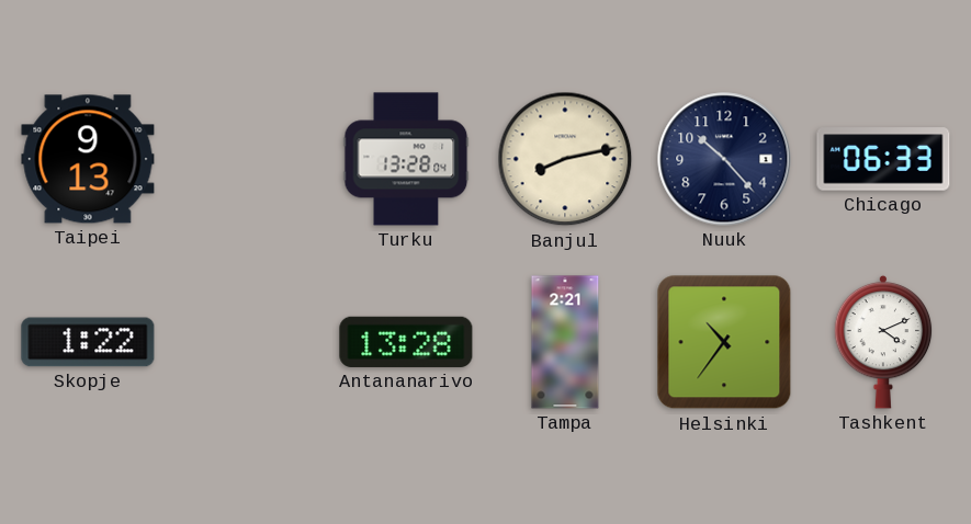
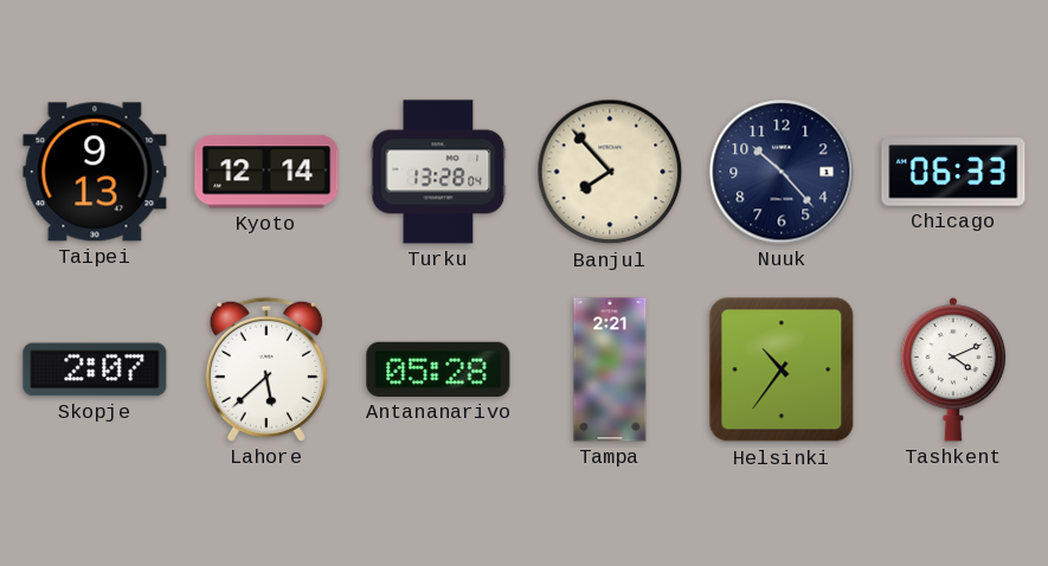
Kyoto: none -> 12:14
Banjul: 8:13 -> 7:53
Skopje: 1:22 -> 2:07
Lahore: none -> 5:38
Antananarivo: 13:28 -> 05:28
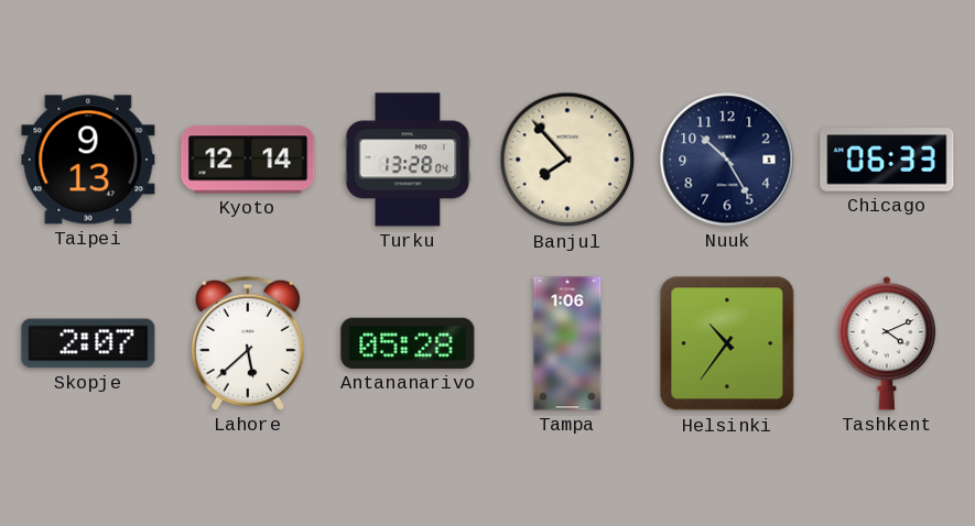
Nuuk: 10:23 -> 10:25
Tampa: 2:21 -> 1:06
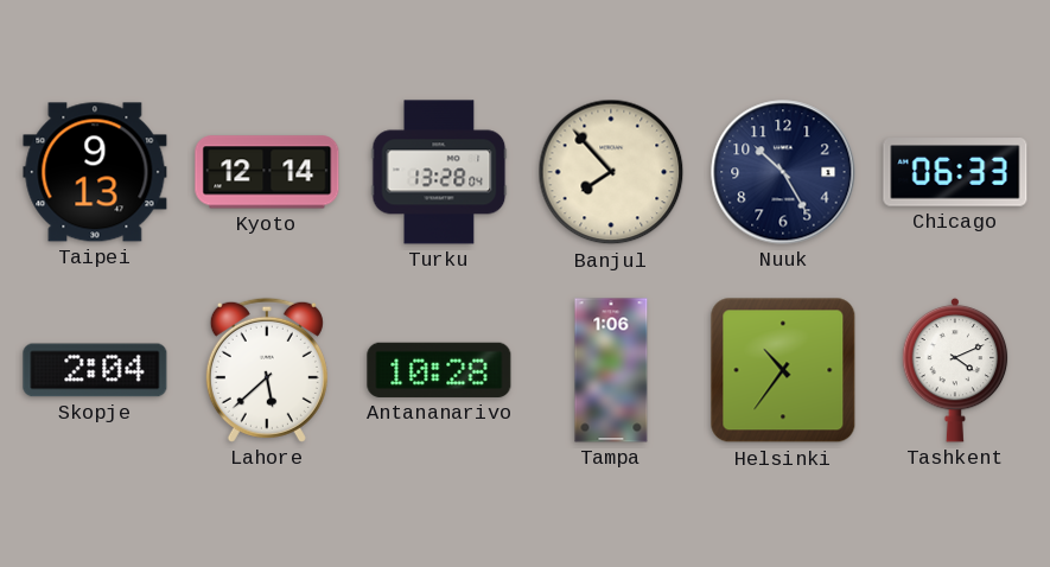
Skopje: 2:07 -> 2:04
Antananarivo: 05:28 -> 10:28
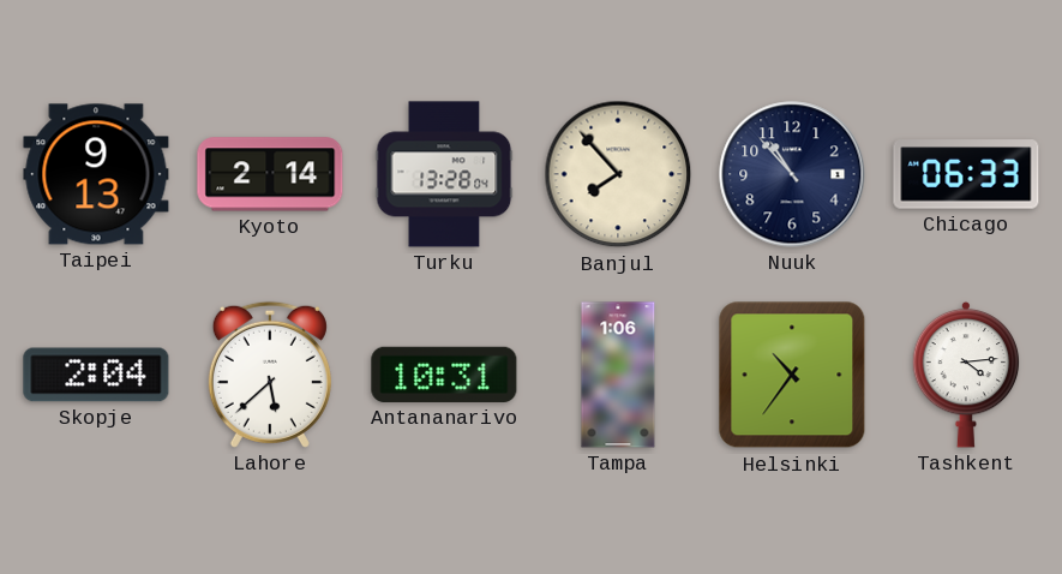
Kyoto: 12:14 -> 2:14
Nuuk: 10:25 -> 10:53
Antananarivo: 10:28 -> 10:31
Tashkent: 4:11 -> 4:14
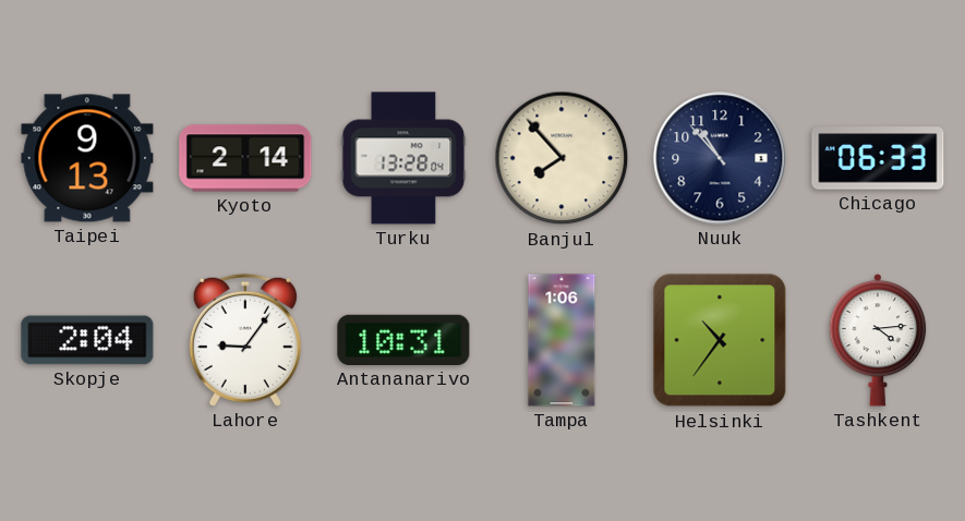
Lahore: 5:38 -> 9:06
